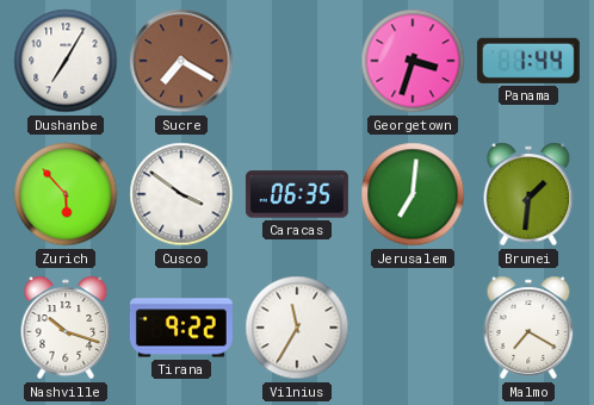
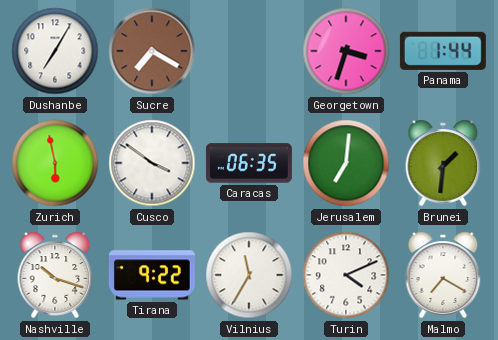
Zurich: 5:53 -> 5:58
Turin: none -> 4:11
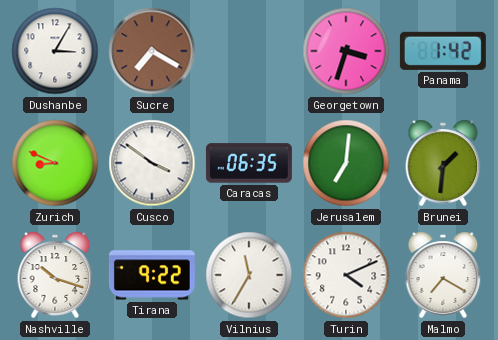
Dushanbe: 7:05 -> 3:05
Panama: 1:44 -> 1:42
Zurich: 5:58 -> 8:49
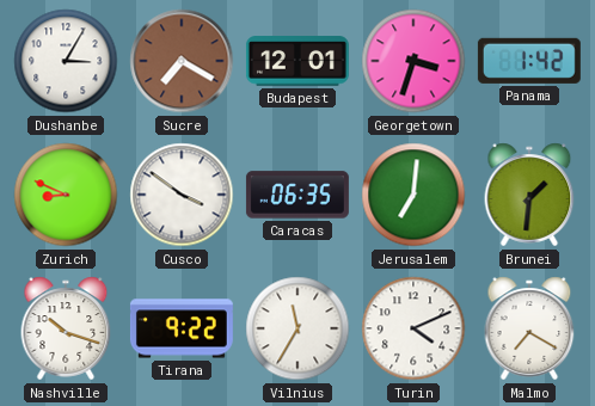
Budapest: none -> 12:01
